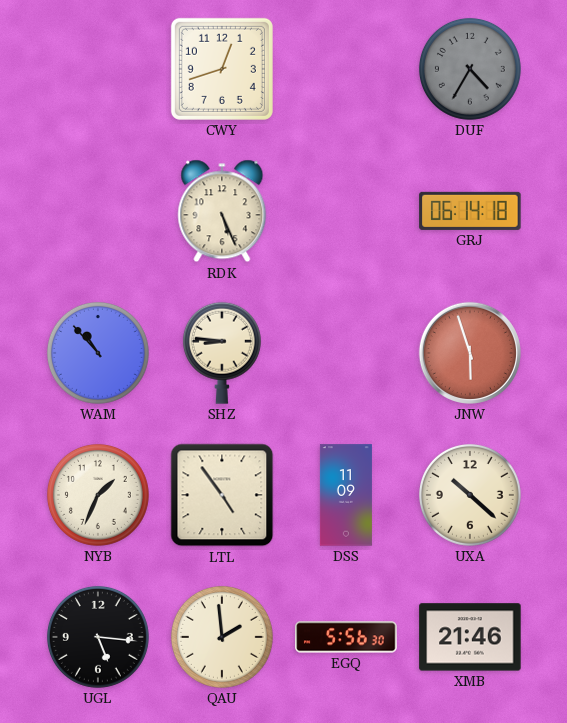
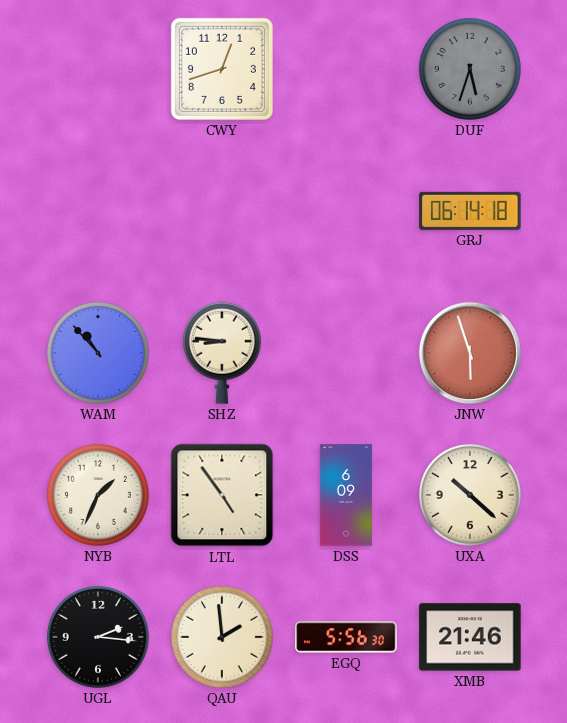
DUF: 4:35 -> 5:33
RDK: 5:26 -> none
DSS: 11:09 -> 6:09
UGL: 5:16 -> 2:16
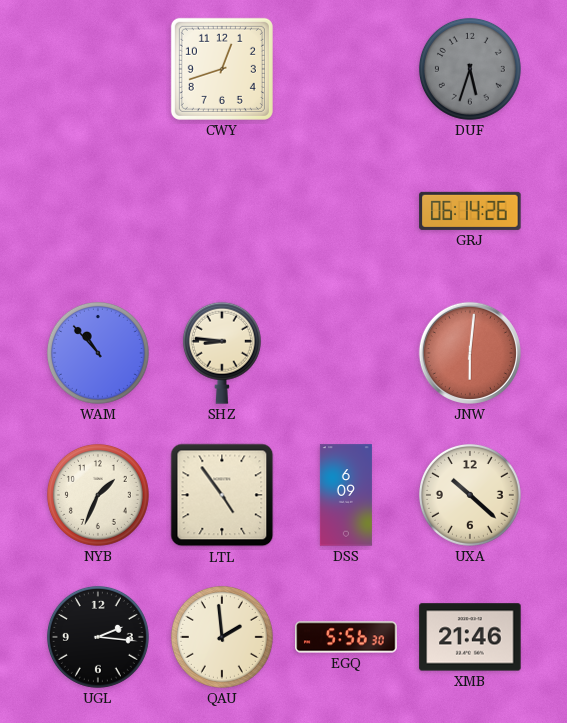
GRJ: 06:14:18 -> 06:14:26
JNW: 5:57 -> 6:01
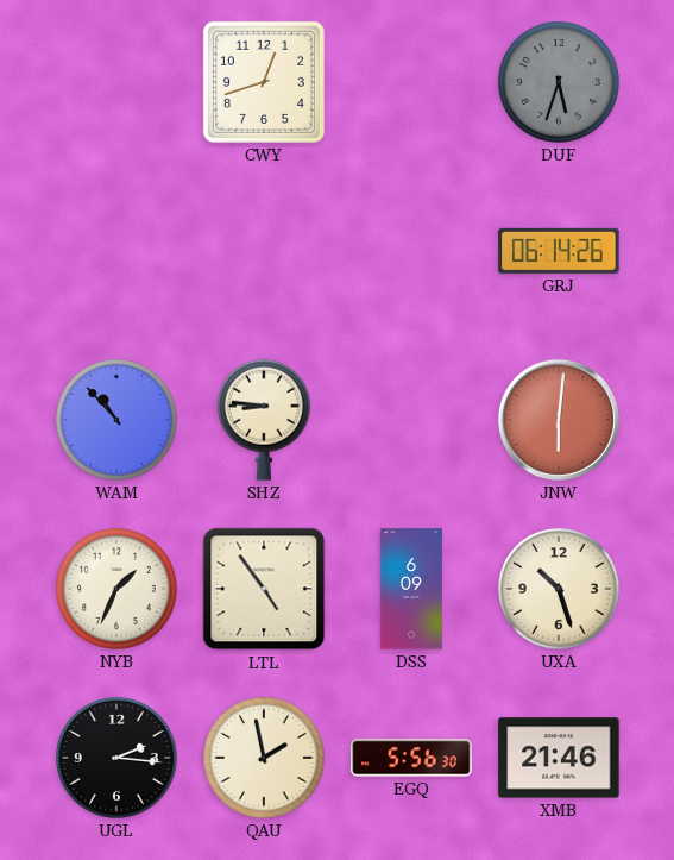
UXA: 10:22 -> 10:27
QAU: 1:59 -> 1:58
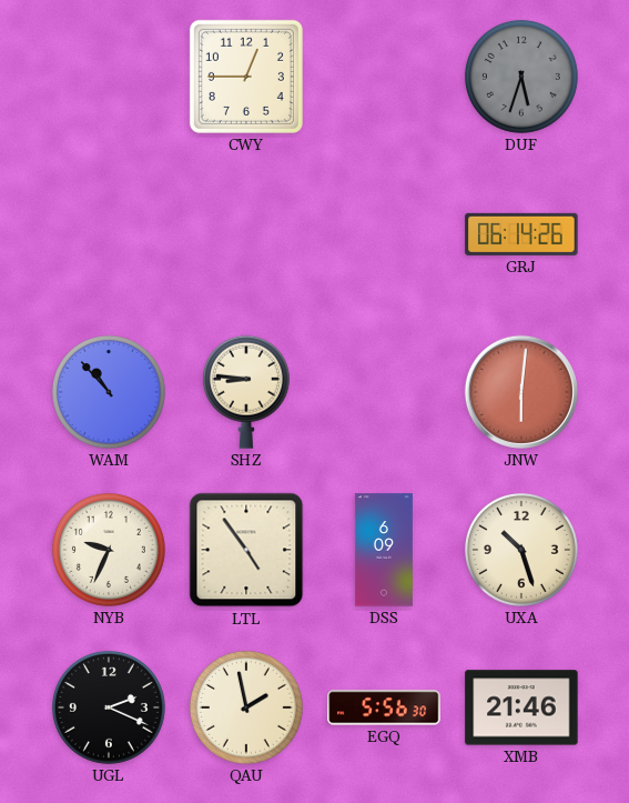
CWY: 12:42 -> 12:45
NYB: 1:34 -> 9:34
UGL: 2:16 -> 2:19
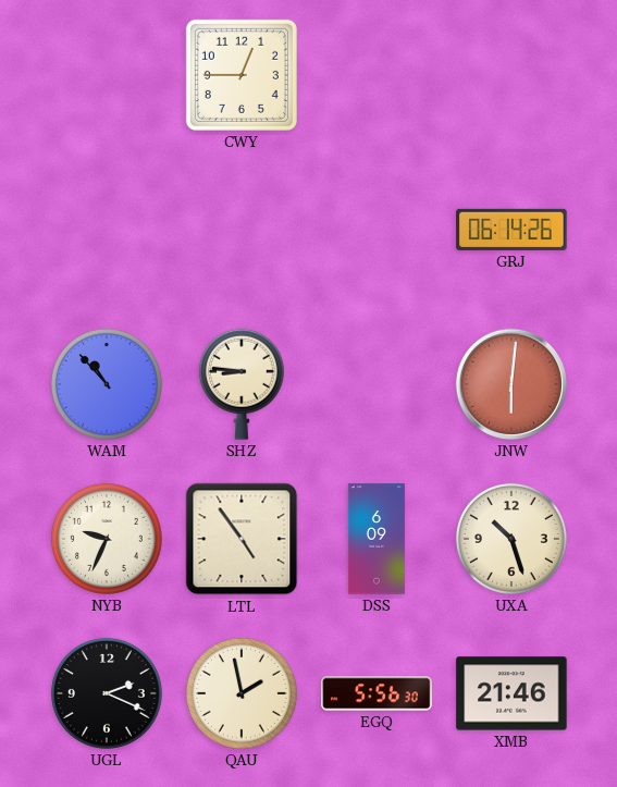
DUF: 5:33 -> none
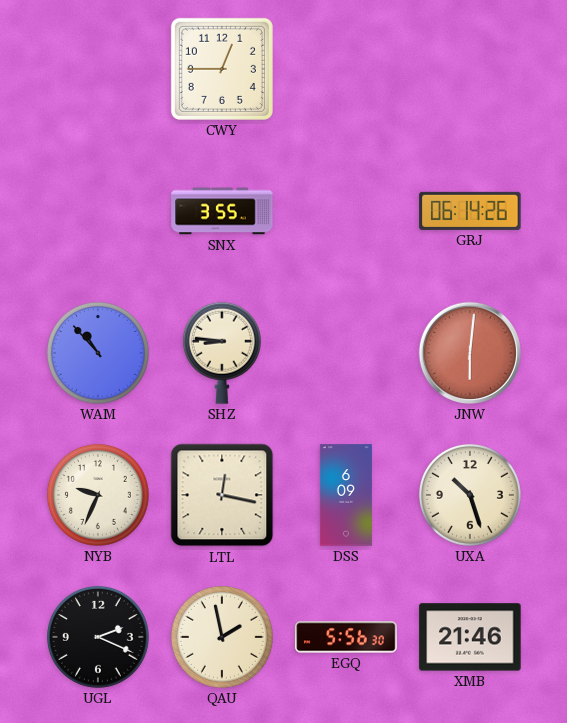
SNX: none -> 3:55
LTL: 4:54 -> 12:17
